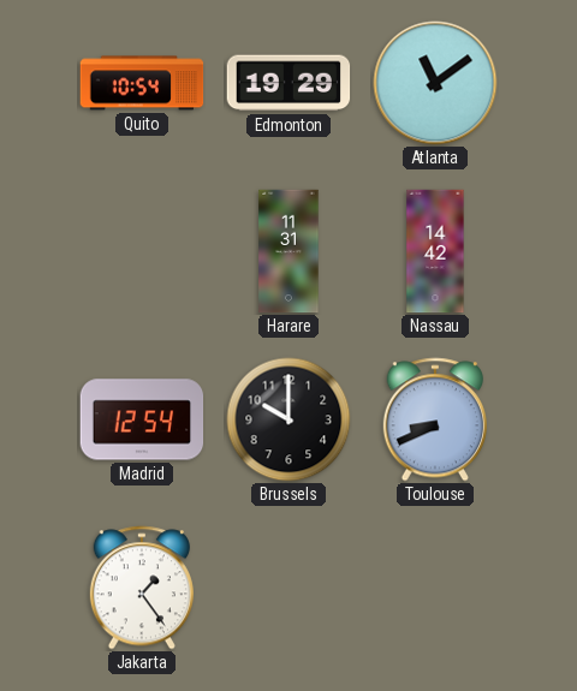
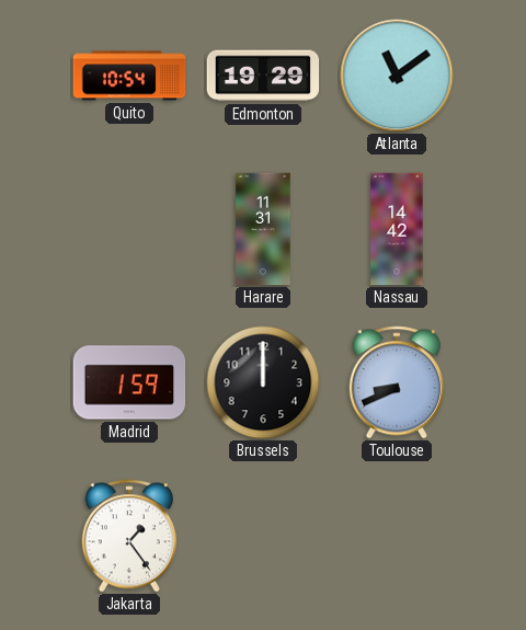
Madrid: 12:54 -> 1:59
Brussels: 10:00 -> 12:00
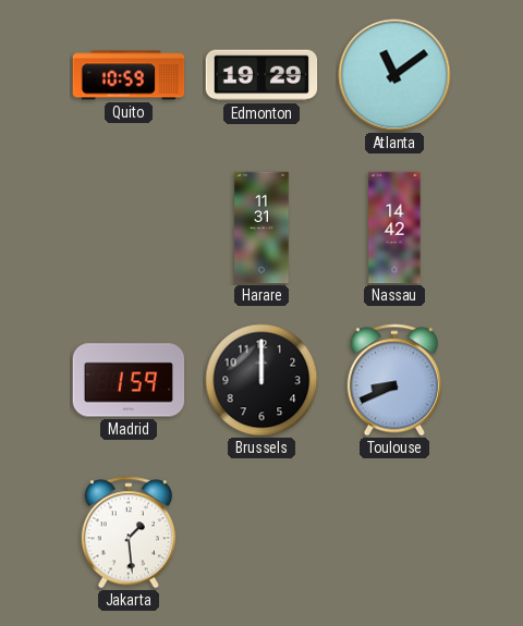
Quito: 10:54 -> 10:59
Jakarta: 1:24 -> 1:29
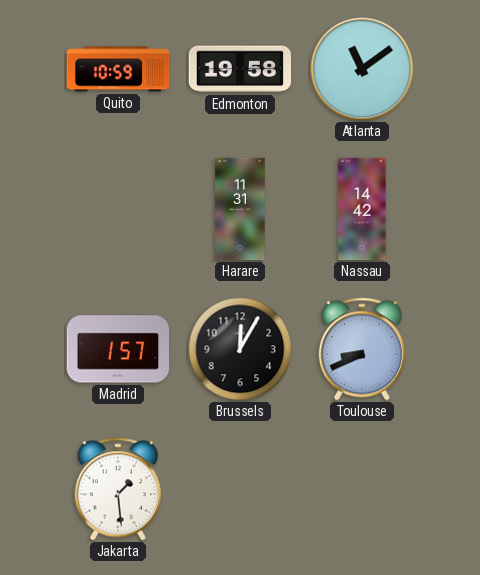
Edmonton: 19:29 -> 19:58
Madrid: 1:59 -> 1:57
Brussels: 12:00 -> 12:05
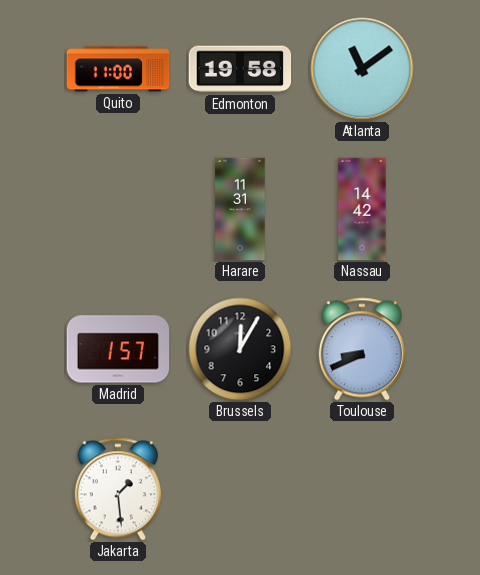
Quito: 10:59 -> 11:00
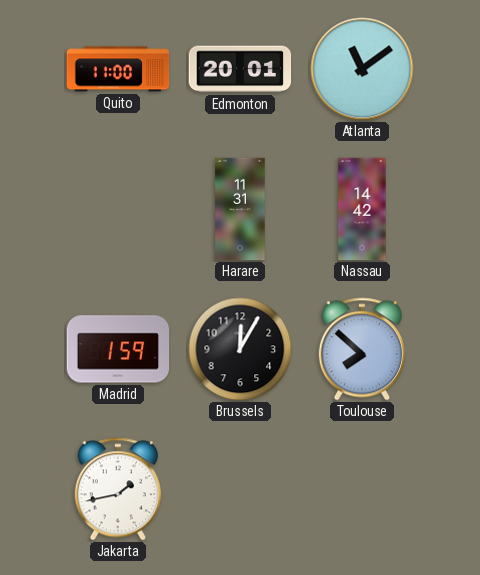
Edmonton: 19:58 -> 20:01
Madrid: 1:57 -> 1:59
Toulouse: 8:41 -> 7:52
Jakarta: 1:29 -> 1:43
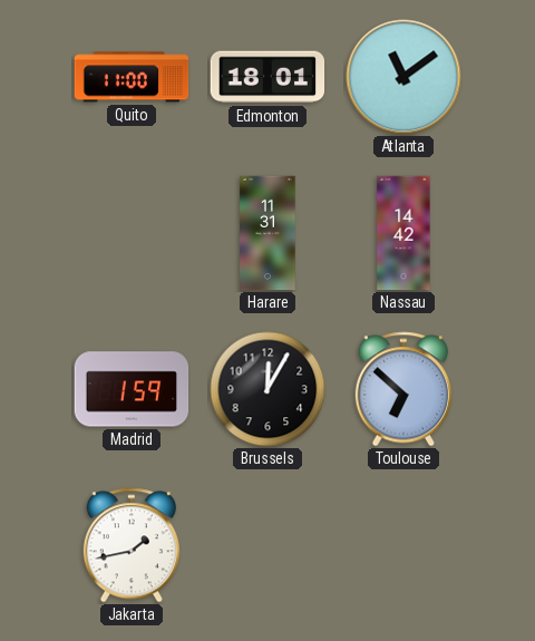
Edmonton: 20:01 -> 18:01
Toulouse: 7:52 -> 6:52
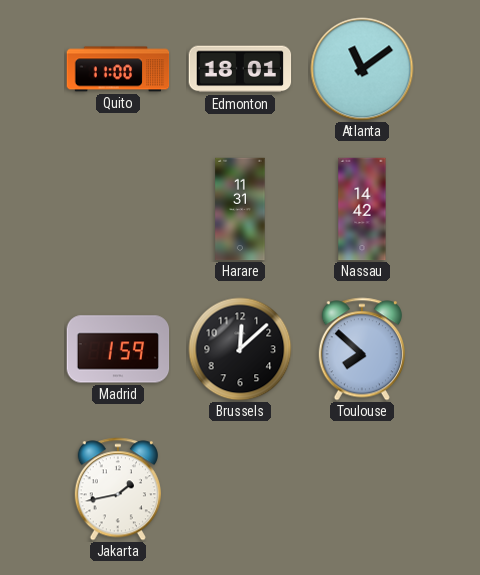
Brussels: 12:05 -> 12:08
Toulouse: 6:52 -> 7:52
